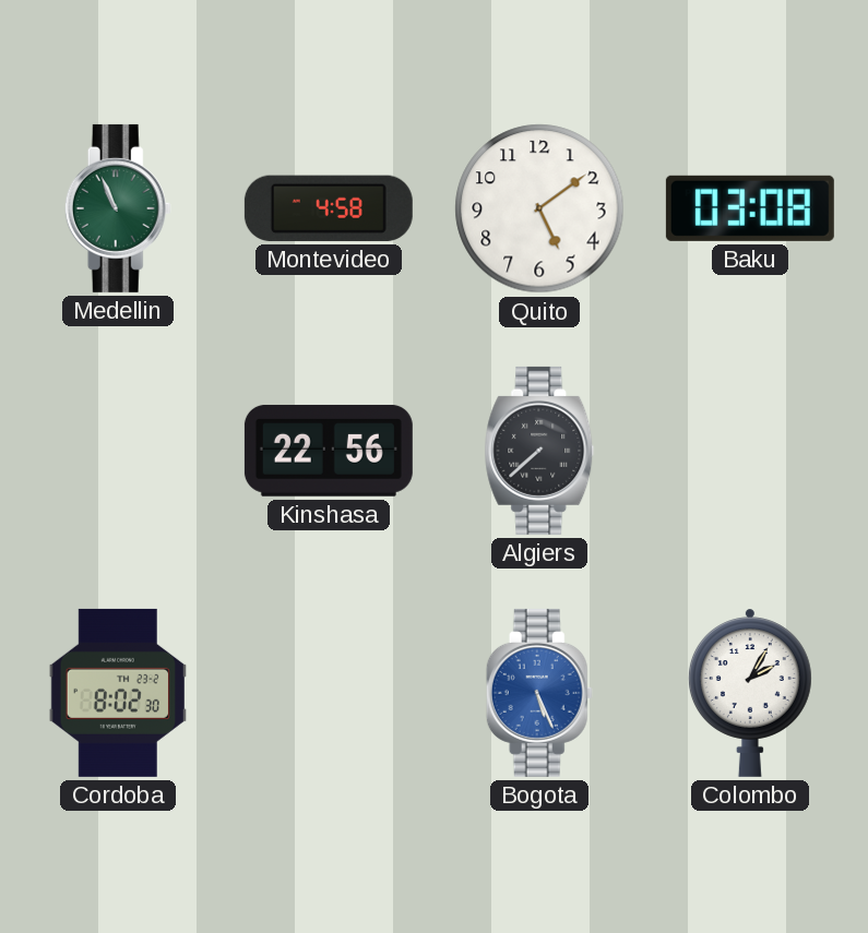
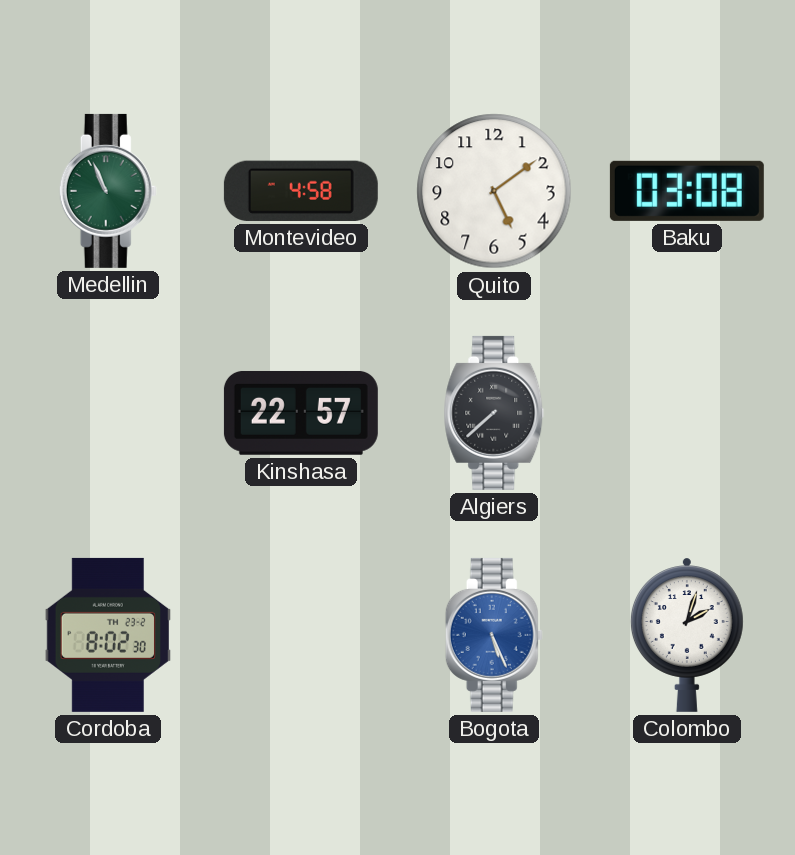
Kinshasa: 22:56 -> 22:57
Colombo: 2:05 -> 2:03
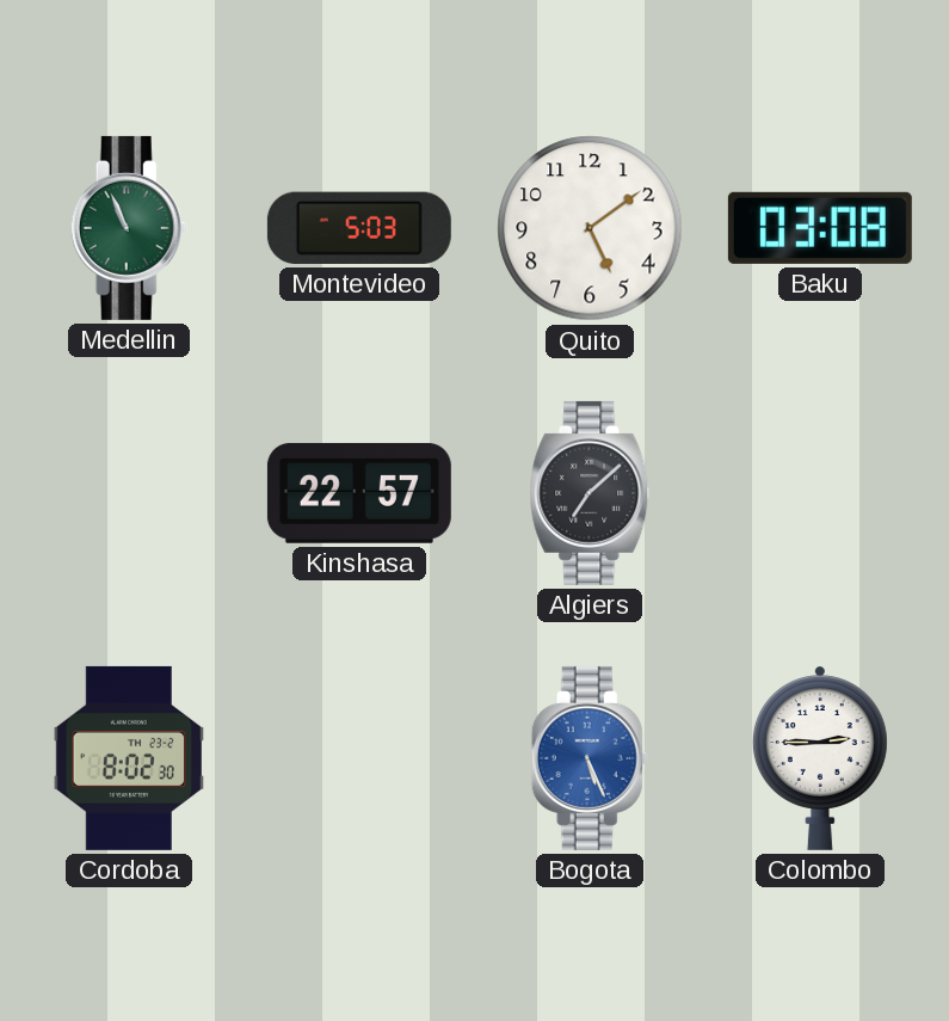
Montevideo: 4:58 -> 5:03
Algiers: 7:38 -> 7:08
Colombo: 2:03 -> 2:45
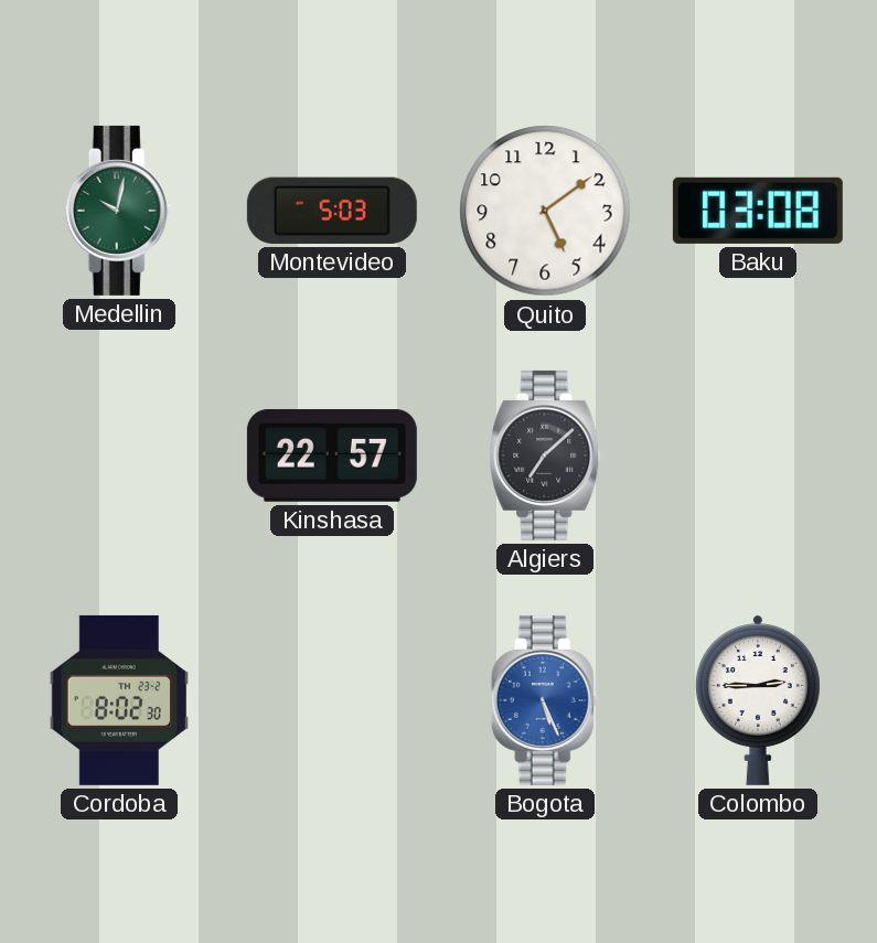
Medellin: 10:56 -> 10:02
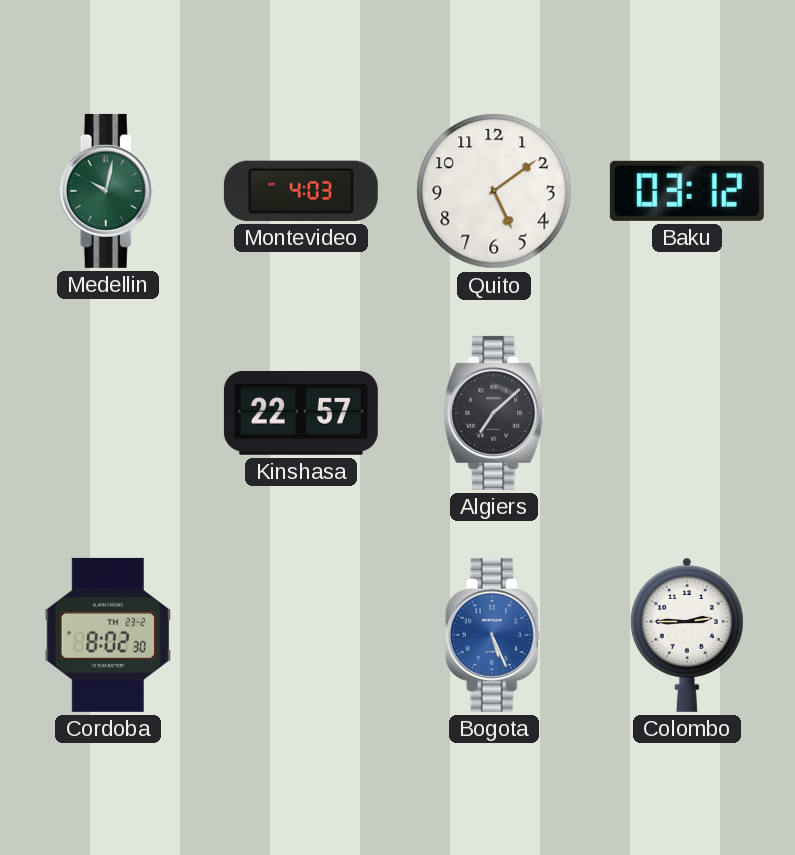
Montevideo: 5:03 -> 4:03
Baku: 03:08 -> 03:12
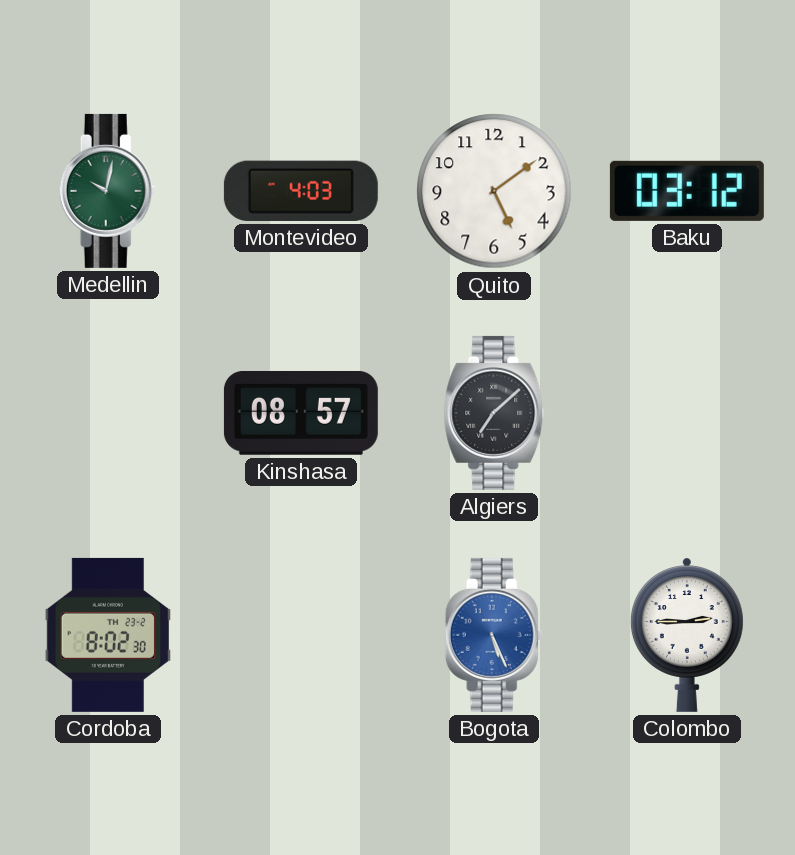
Kinshasa: 22:57 -> 08:57
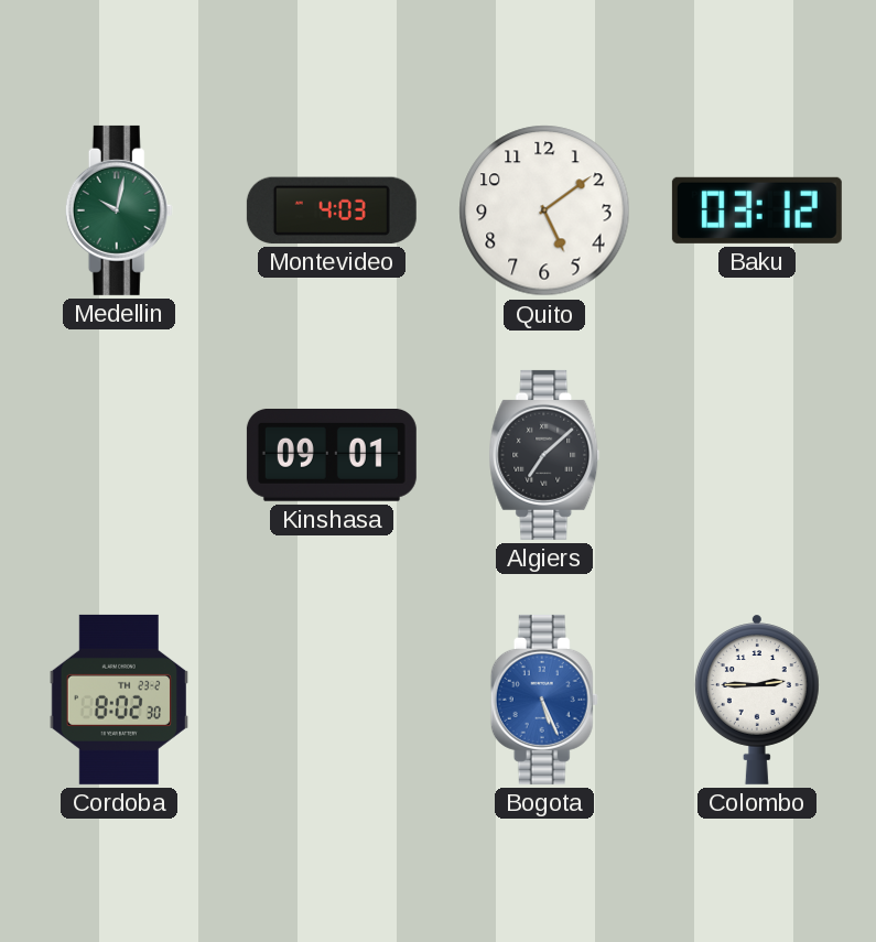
Kinshasa: 08:57 -> 09:01
